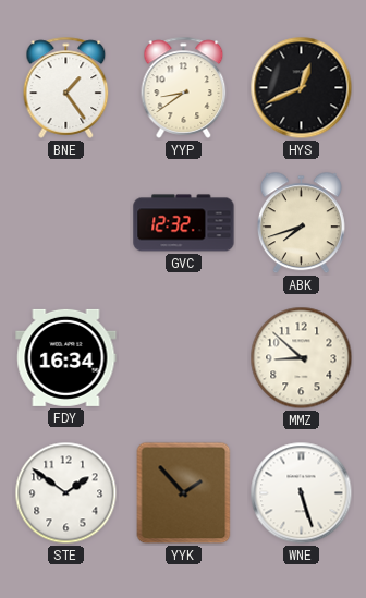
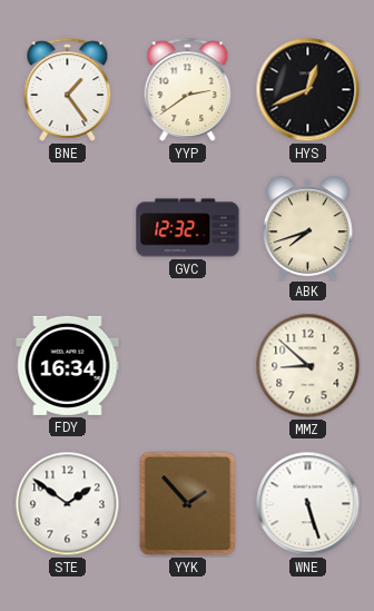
YYP: 8:39 -> 2:39
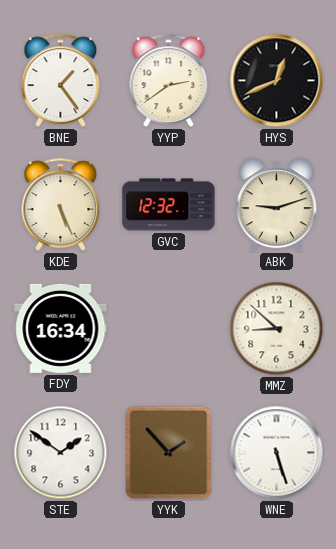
KDE: none -> 5:26
ABK: 7:42 -> 9:12
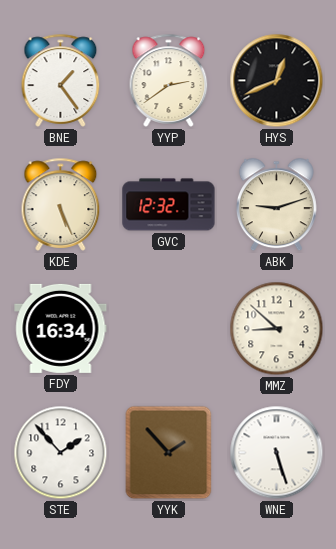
STE: 1:51 -> 1:53
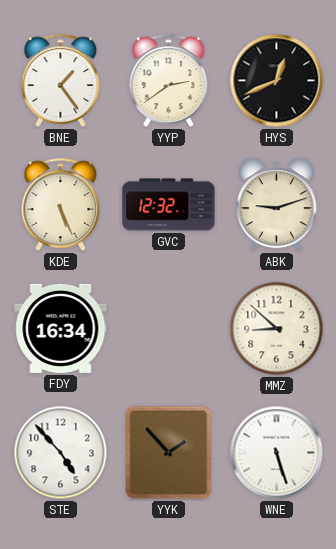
STE: 1:53 -> 4:53
